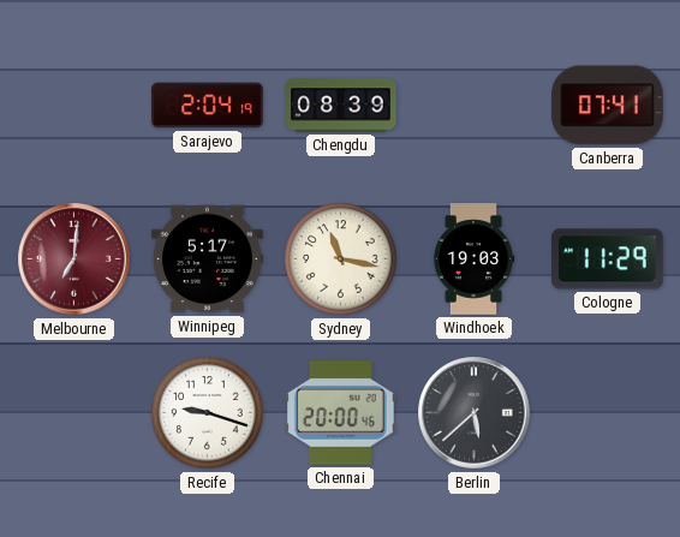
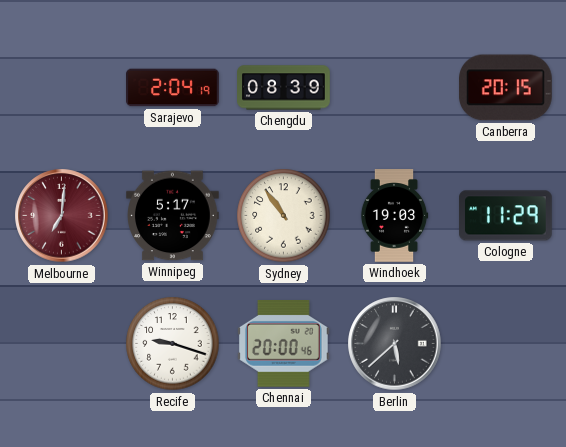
Canberra: 07:41 -> 20:15
Sydney: 11:17 -> 10:54
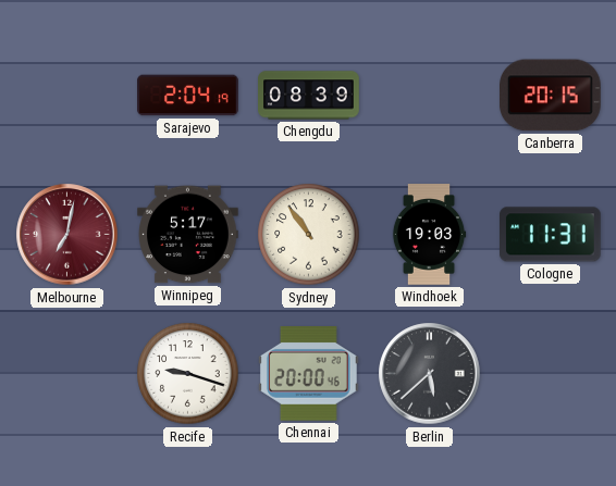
Melbourne: 7:01 -> 7:02
Cologne: 11:29 -> 11:31
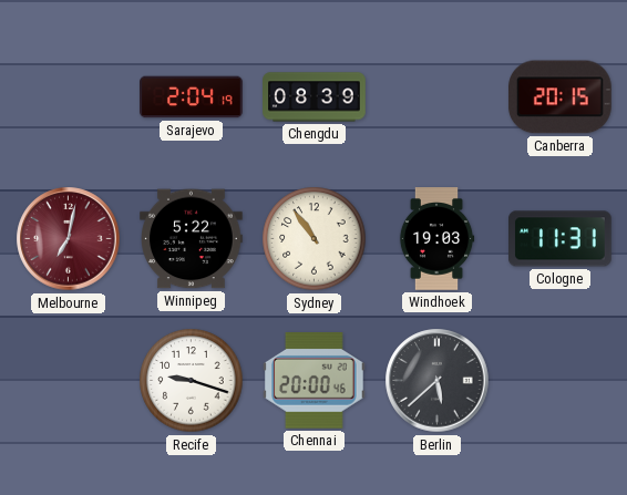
Winnipeg: 5:17 -> 5:22
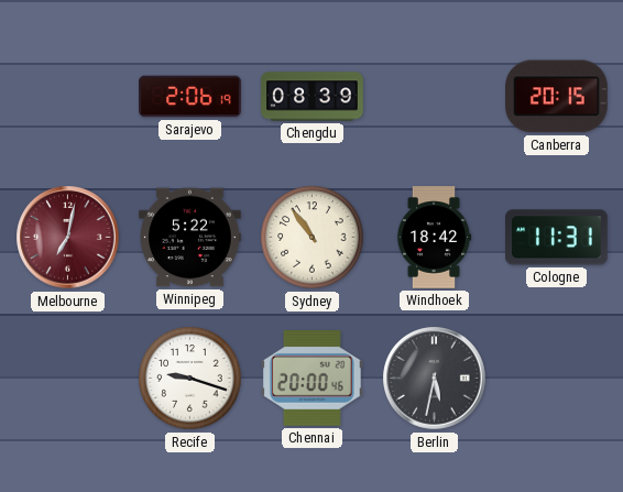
Sarajevo: 2:04 -> 2:06
Windhoek: 19:03 -> 18:42
Berlin: 5:38 -> 5:32
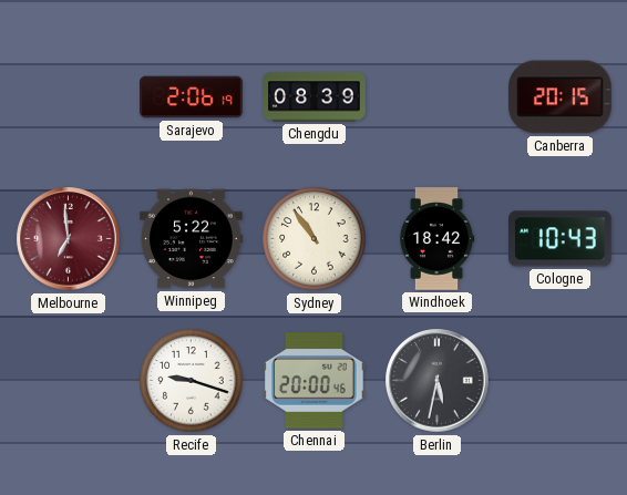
Melbourne: 7:02 -> 6:59
Cologne: 11:31 -> 10:43
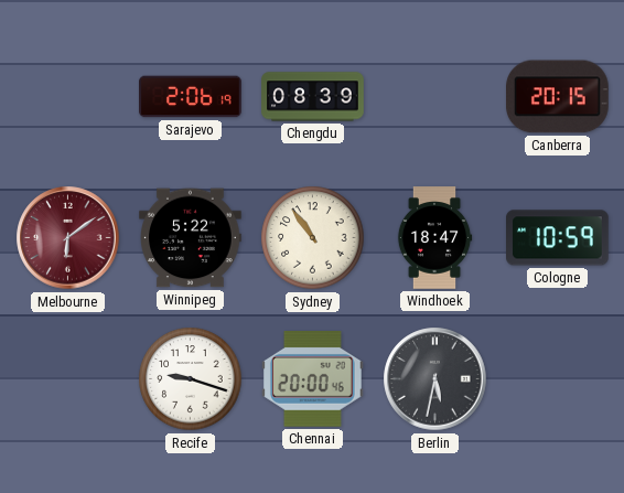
Melbourne: 6:59 -> 6:09
Windhoek: 18:42 -> 18:47
Cologne: 10:43 -> 10:59
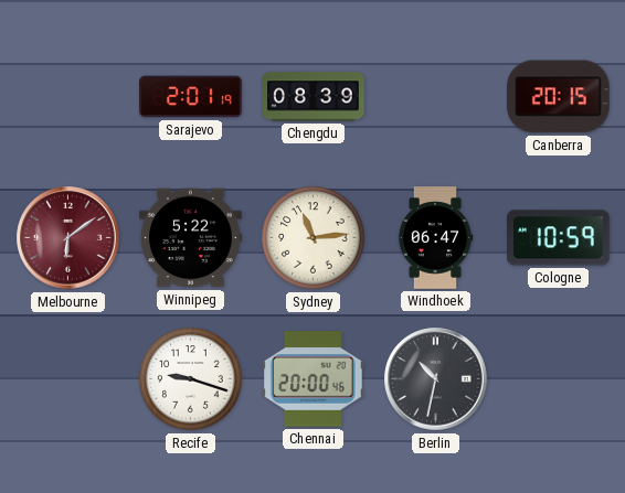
Sarajevo: 2:06 -> 2:01
Sydney: 10:54 -> 11:14
Windhoek: 18:47 -> 06:47
Berlin: 5:32 -> 10:32
